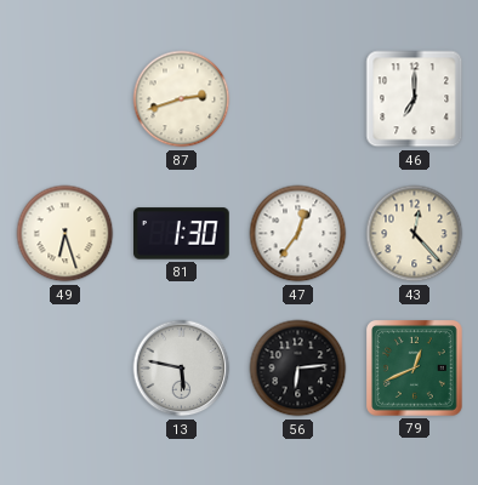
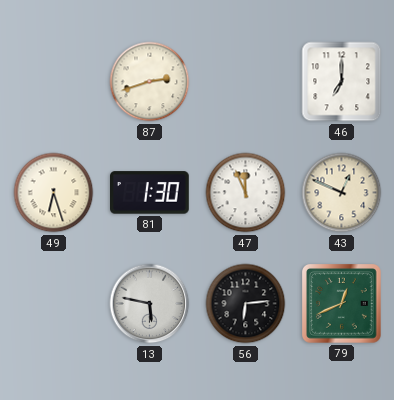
47: 12:36 -> 11:56
43: 12:23 -> 12:49
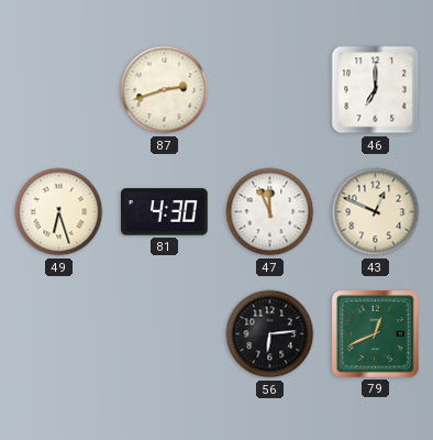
81: 1:30 -> 4:30
13: 5:47 -> none
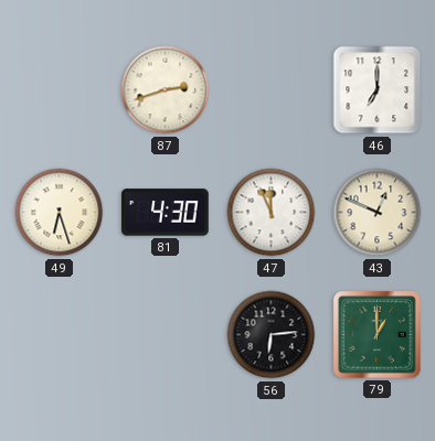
79: 12:41 -> 1:00
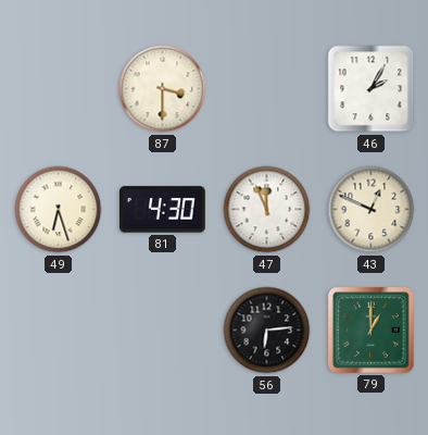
87: 2:42 -> 3:30
46: 7:00 -> 2:05
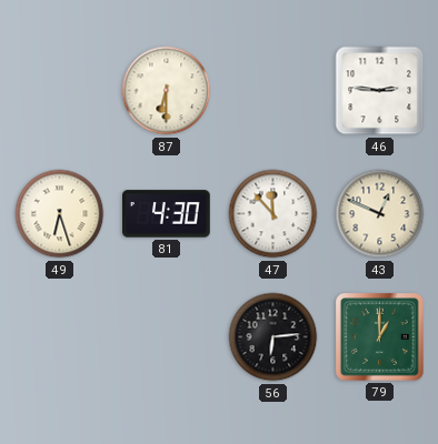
87: 3:30 -> 6:30
46: 2:05 -> 2:46
47: 11:56 -> 11:53
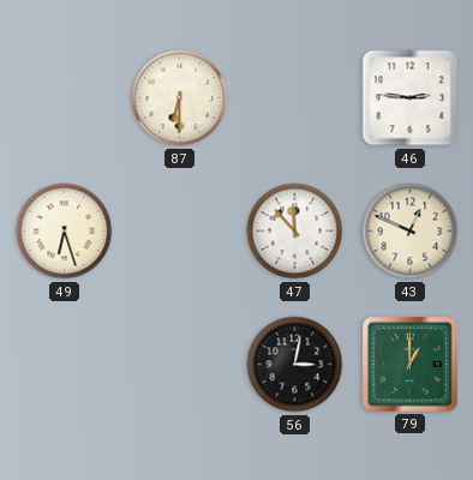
81: 4:30 -> none
56: 6:14 -> 3:02
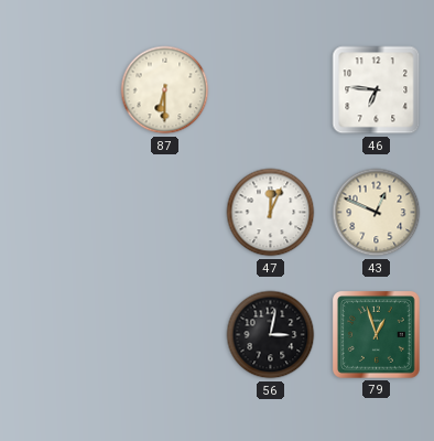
46: 2:46 -> 6:46
49: 6:27 -> none
47: 11:53 -> 12:04
79: 1:00 -> 12:57
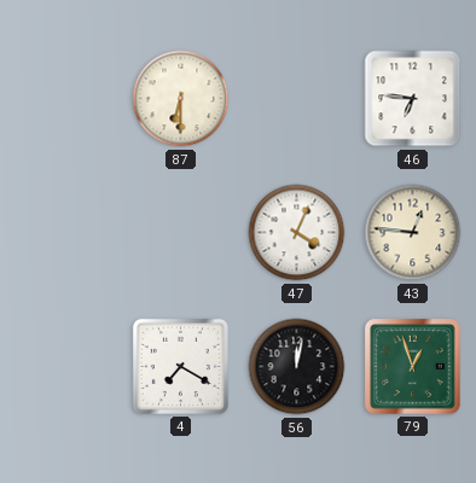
47: 12:04 -> 4:04
43: 12:49 -> 12:46
4: none -> 7:20
56: 3:02 -> 12:02
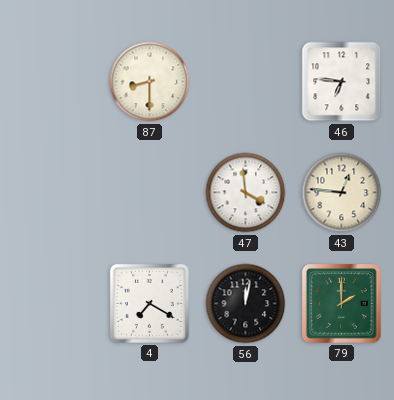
87: 6:30 -> 8:30
47: 4:04 -> 3:59
79: 12:57 -> 2:00
